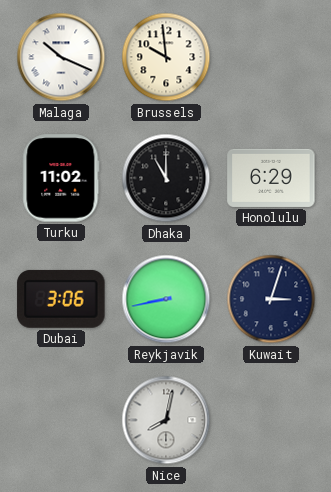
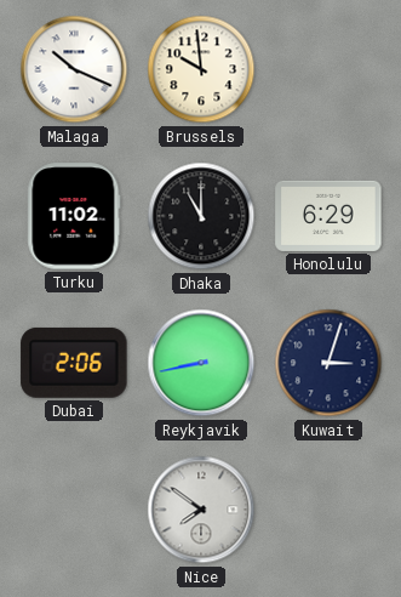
Dubai: 3:06 -> 2:06
Nice: 8:02 -> 7:51
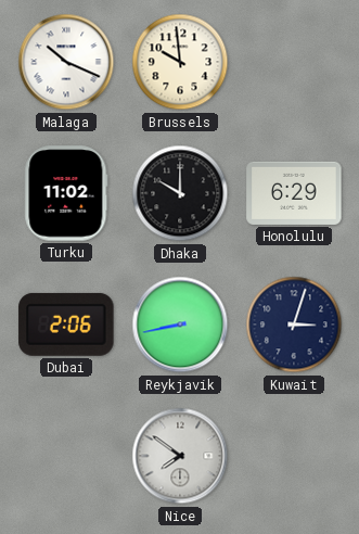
Dhaka: 11:00 -> 10:00
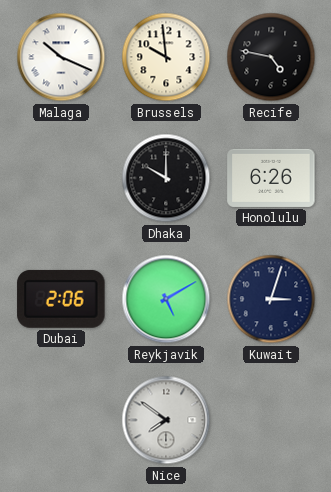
Recife: none -> 4:47
Turku: 11:02 -> none
Honolulu: 6:29 -> 6:26
Reykjavik: 8:43 -> 5:10
